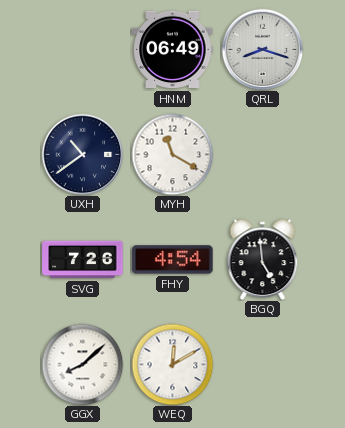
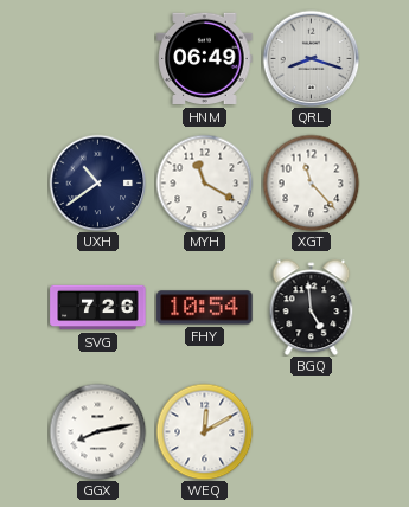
XGT: none -> 11:23
FHY: 4:54 -> 10:54
GGX: 8:08 -> 8:13
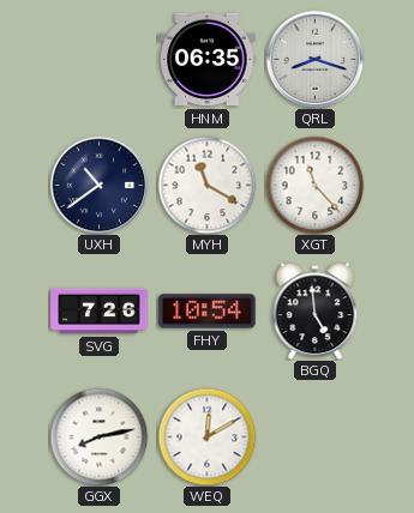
HNM: 06:49 -> 06:35
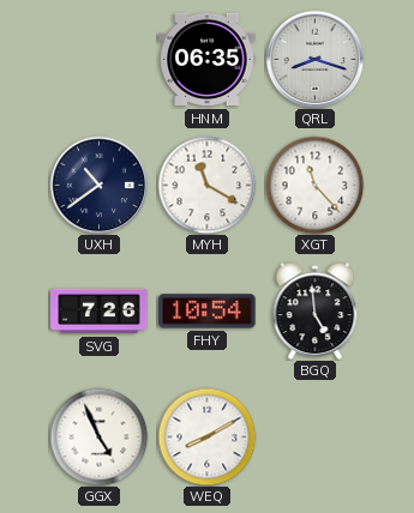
GGX: 8:13 -> 4:56
WEQ: 12:10 -> 8:10
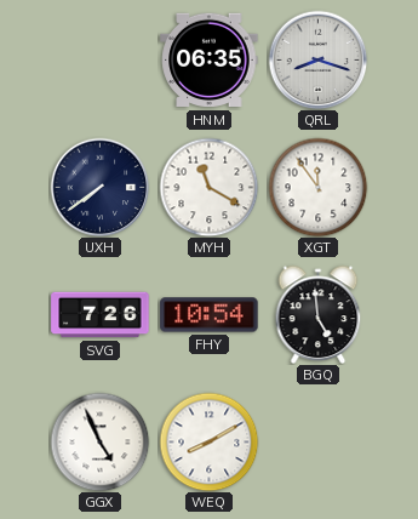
UXH: 10:39 -> 7:39
XGT: 11:23 -> 11:54
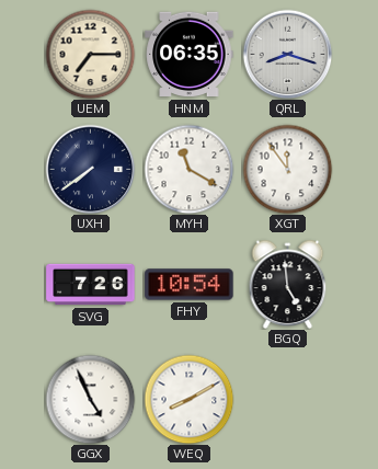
UEM: none -> 7:15
